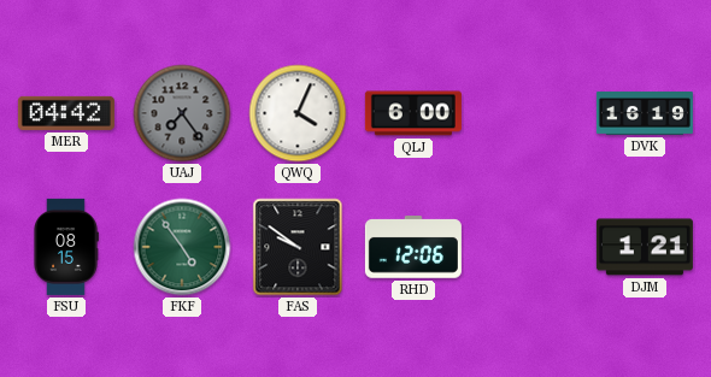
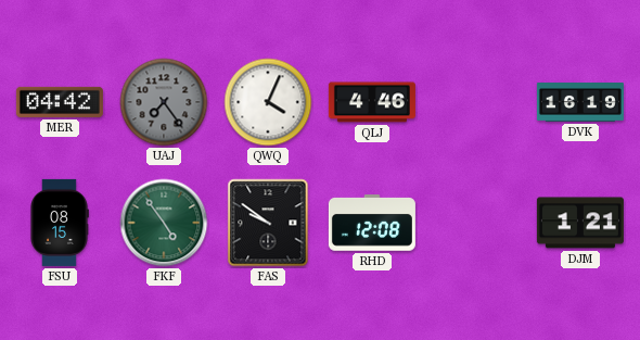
QLJ: 6:00 -> 4:46
RHD: 12:06 -> 12:08
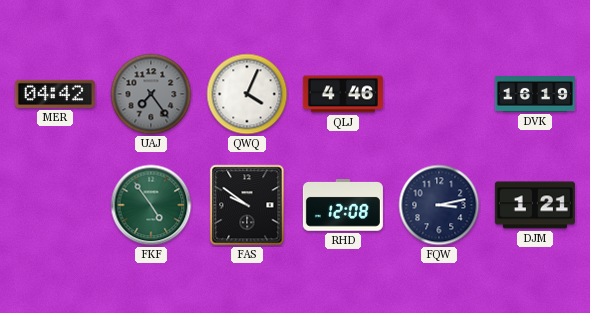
FSU: 08:15 -> none
FQW: none -> 3:13
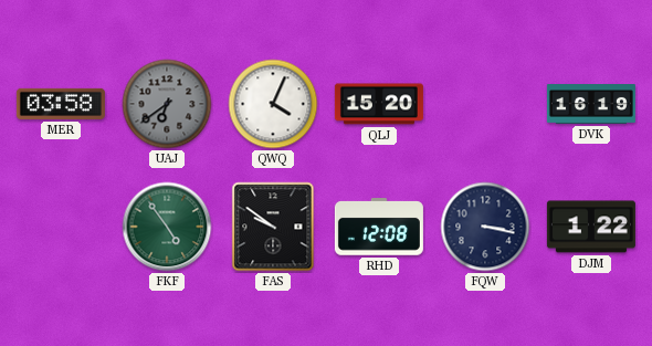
MER: 04:42 -> 03:58
UAJ: 7:24 -> 6:39
QLJ: 4:46 -> 15:20
FQW: 3:13 -> 3:17
DJM: 1:21 -> 1:22
